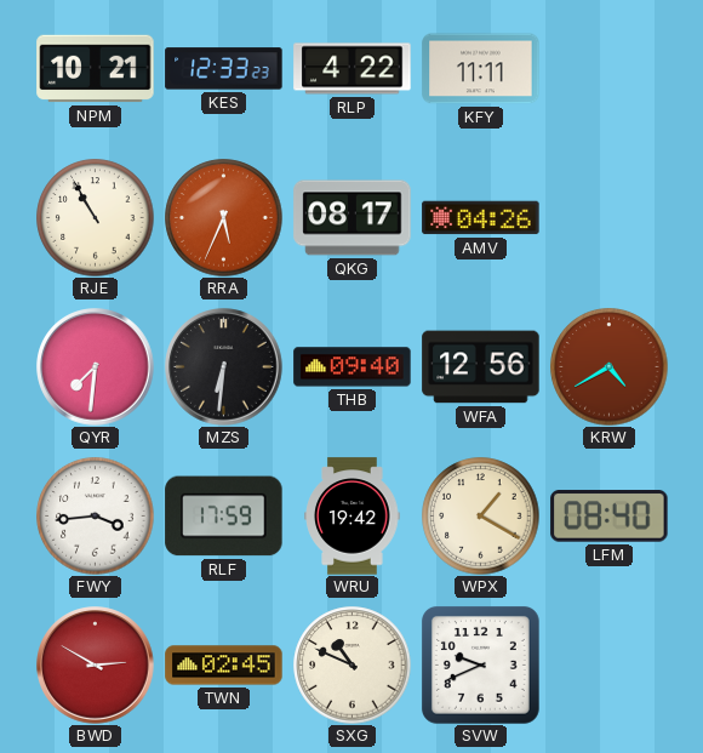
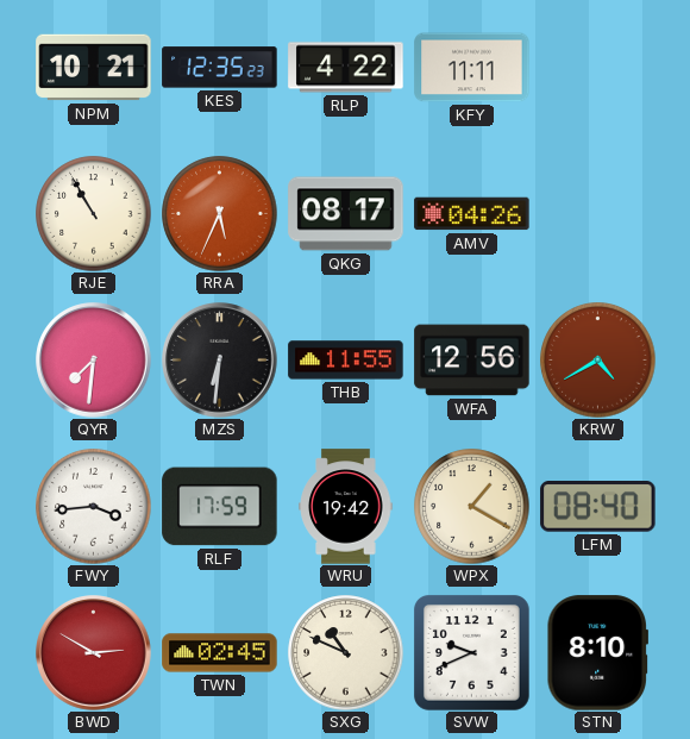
KES: 12:33 -> 12:35
THB: 09:40 -> 11:55
STN: none -> 8:10
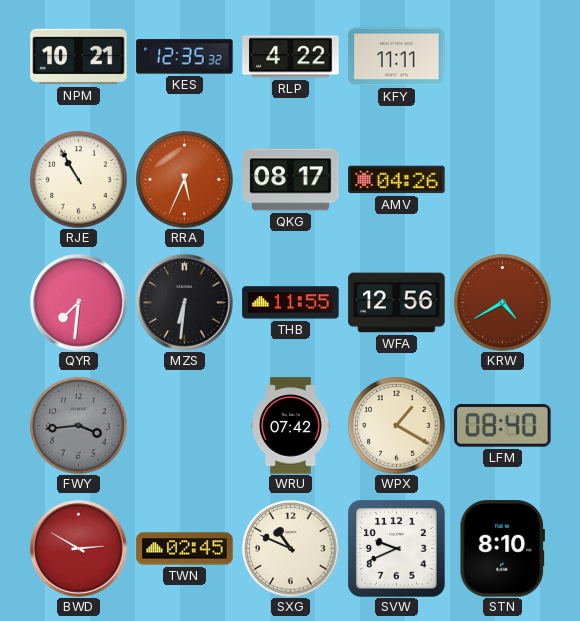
KES: 12:35:23 -> 12:35:32
FWY dial: white -> grey
RLF: 17:59 -> none
WRU: 19:42 -> 07:42
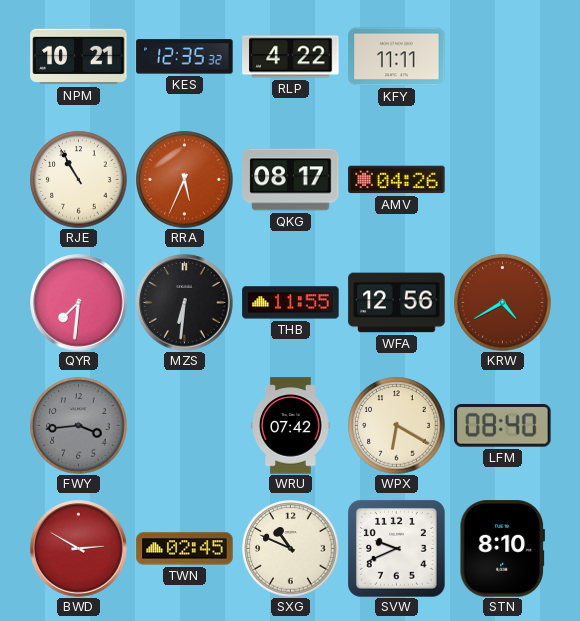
WPX: 1:20 -> 6:20
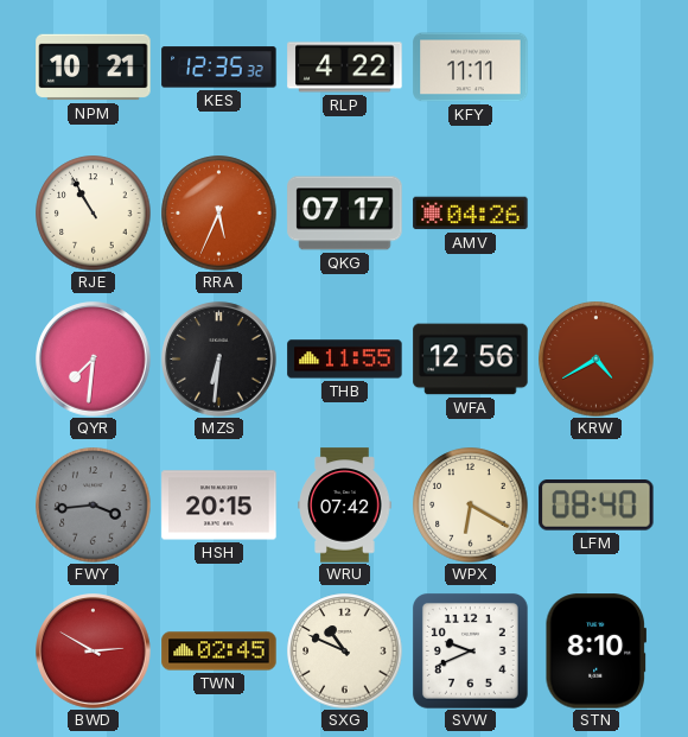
QKG: 08:17 -> 07:17
HSH: none -> 20:15
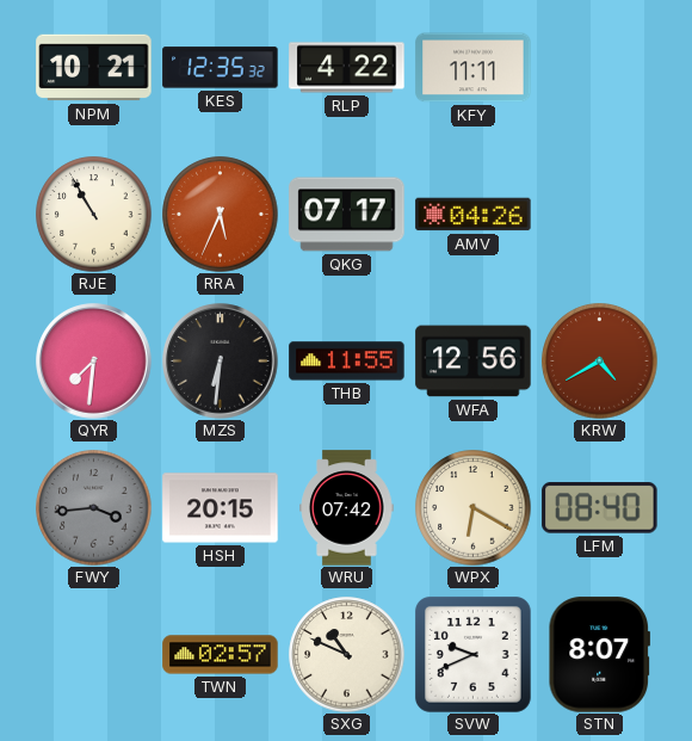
BWD: 2:50 -> none
TWN: 02:45 -> 02:57
STN: 8:10 -> 8:07
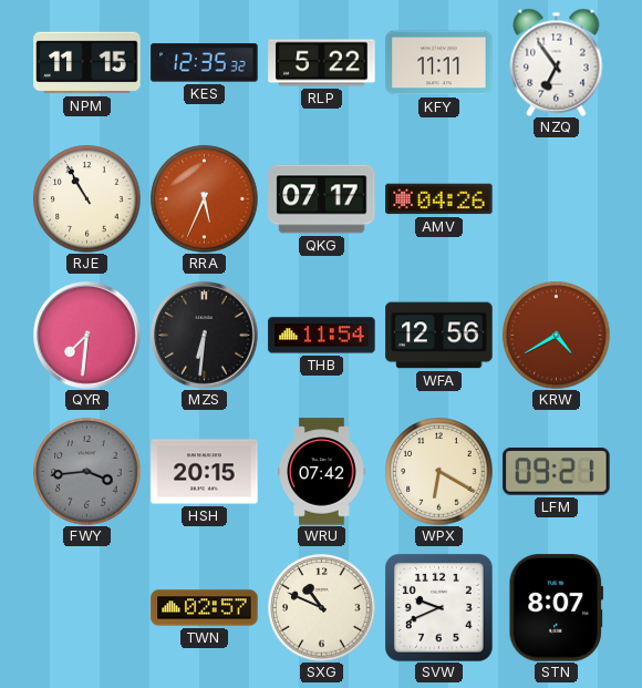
NPM: 10:21 -> 11:15
RLP: 4:22 -> 5:22
NZQ: none -> 6:54
THB: 11:55 -> 11:54
LFM: 08:40 -> 09:21
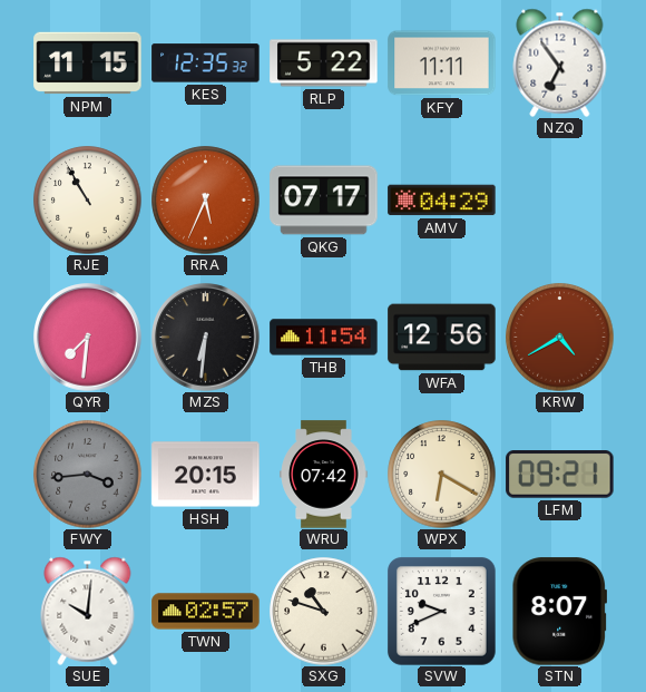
AMV: 04:26 -> 04:29
SUE: none -> 10:01
SXG: 10:49 -> 10:48
